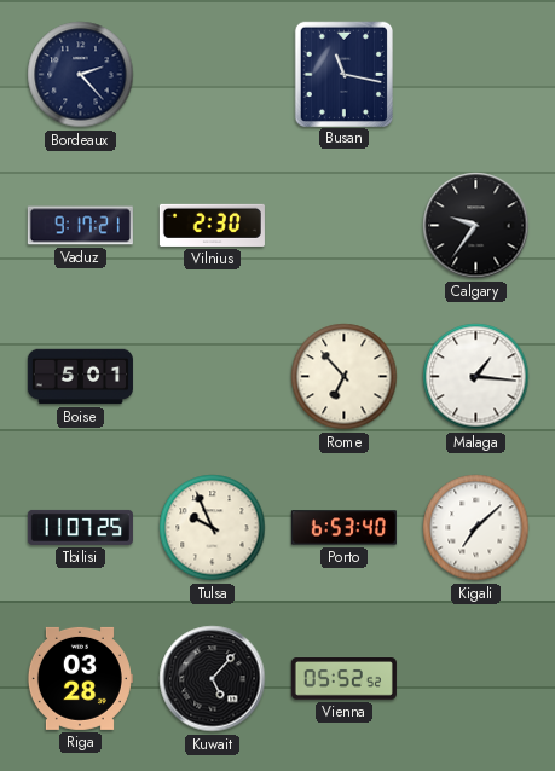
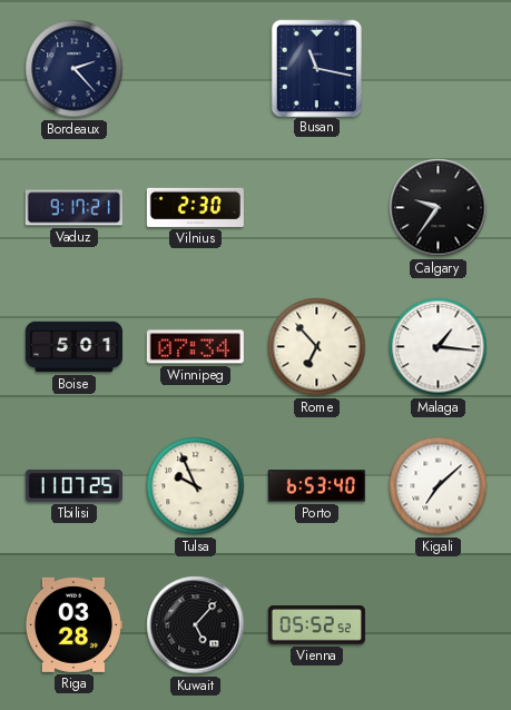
Winnipeg: none -> 07:34
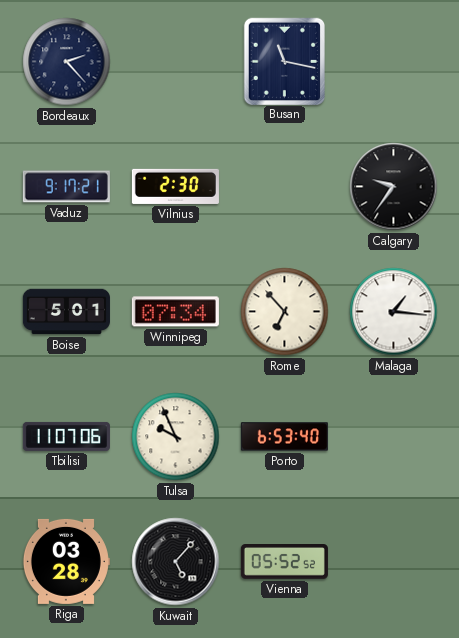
Tbilisi: 11:07:25 -> 11:07:06
Kigali: 7:08 -> none
